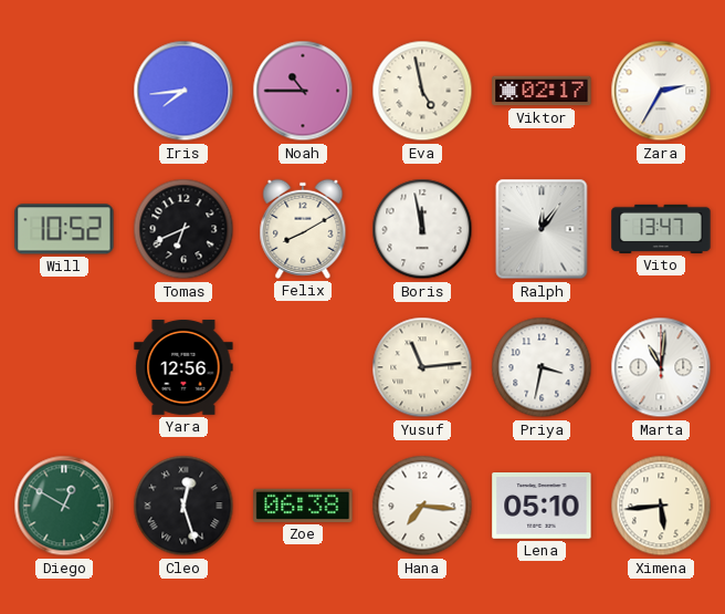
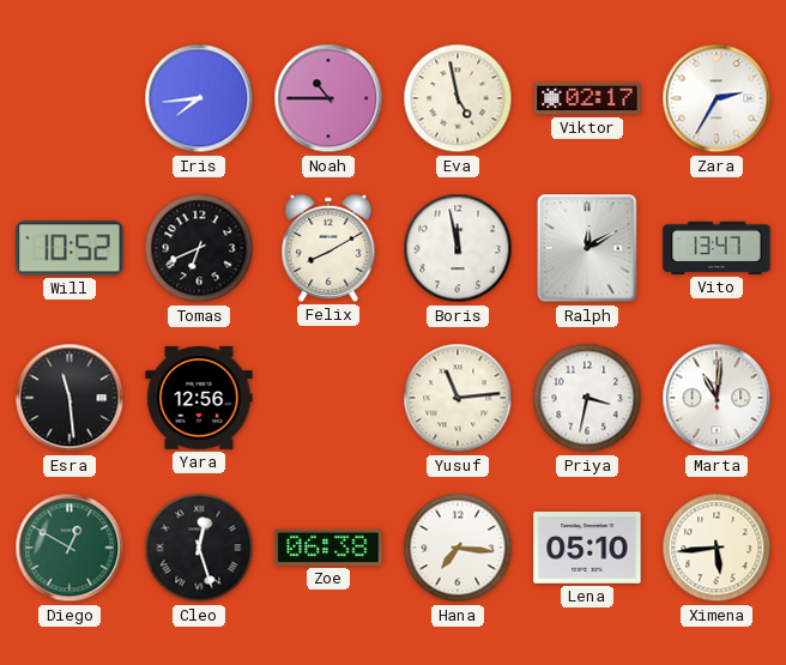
Ralph: 12:06 -> 12:10
Esra: none -> 11:29
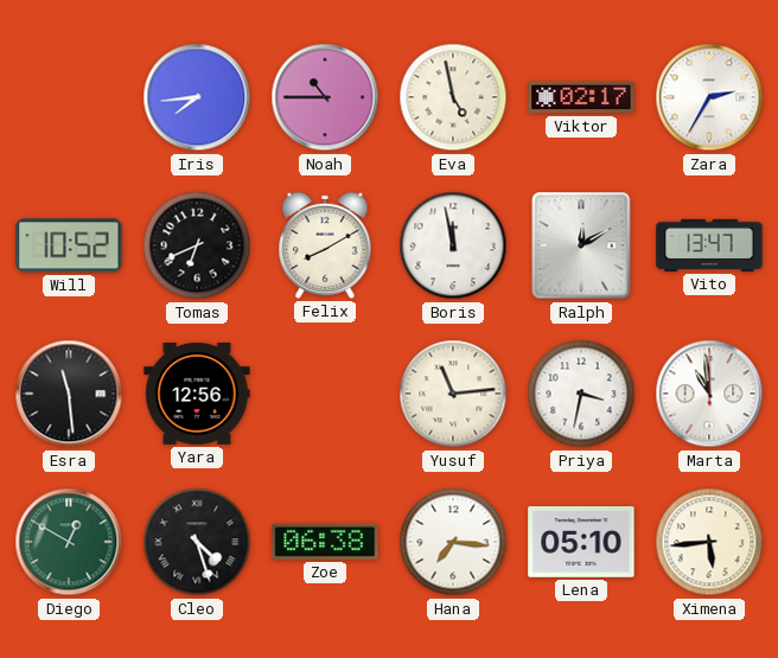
Marta: 11:01 -> 10:59
Cleo: 12:27 -> 4:27
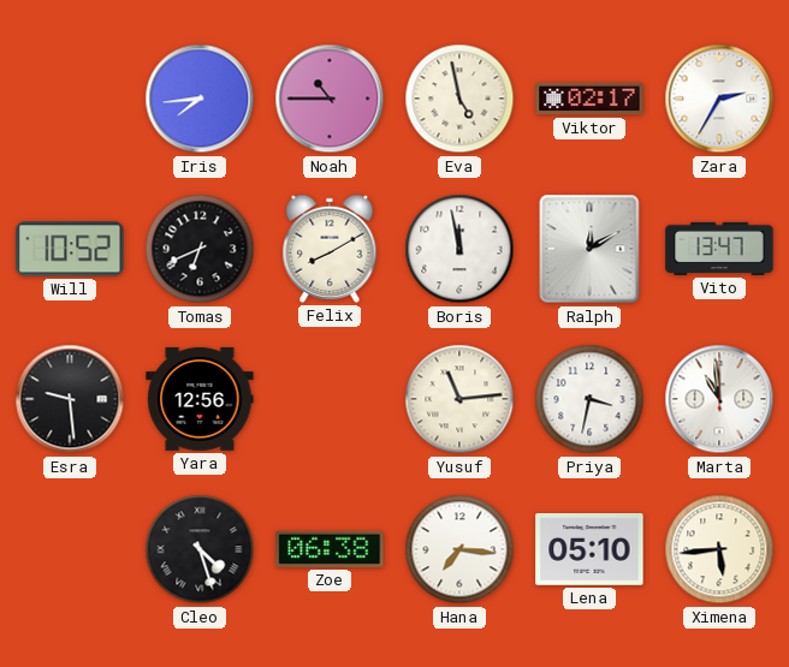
Esra: 11:29 -> 9:29
Diego: 12:50 -> none
